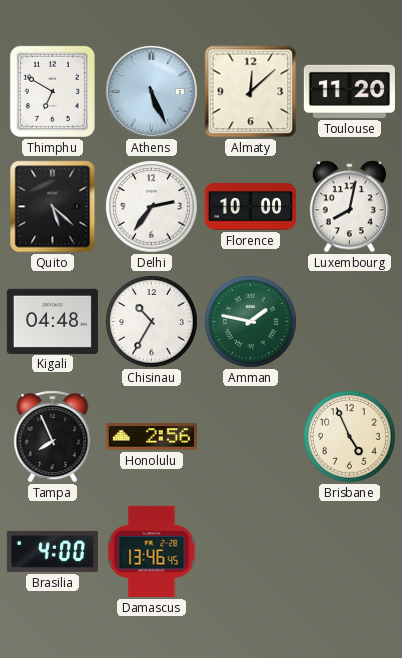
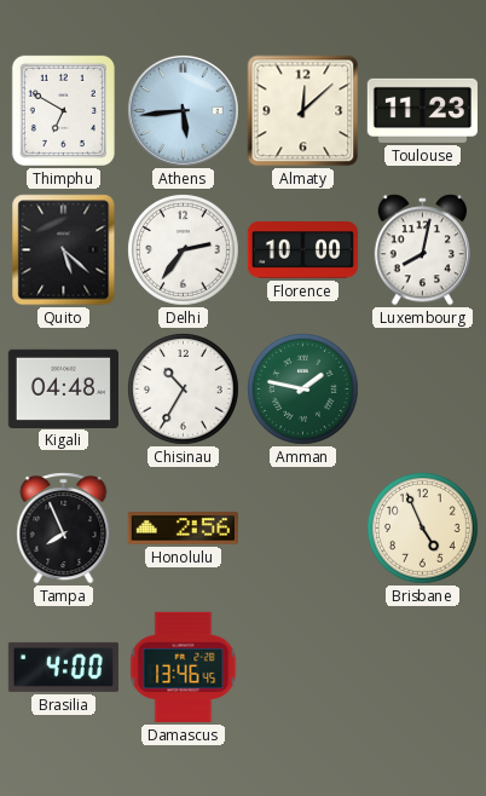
Athens: 5:26 -> 5:44
Toulouse: 11:20 -> 11:23
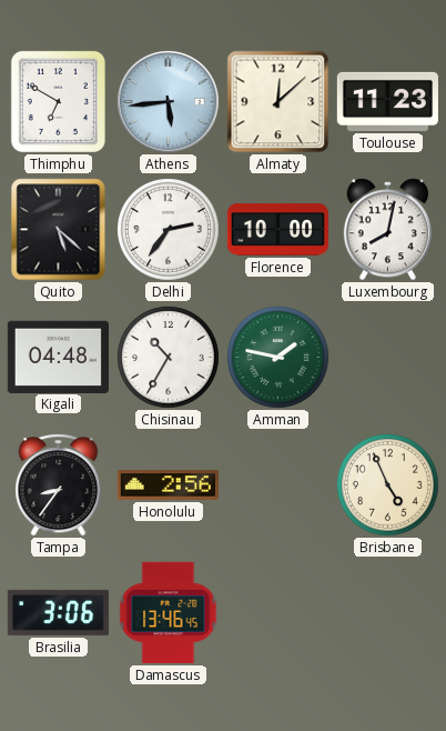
Tampa: 7:56 -> 8:36
Brasilia: 4:00 -> 3:06
